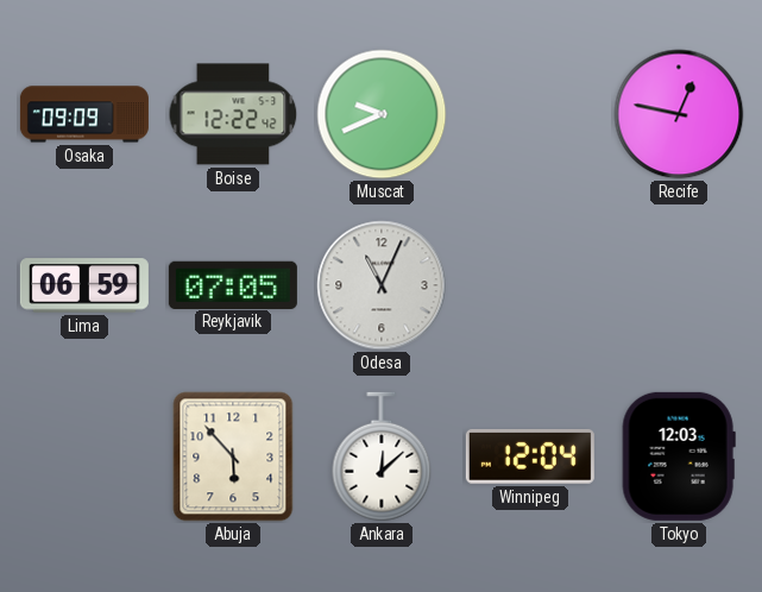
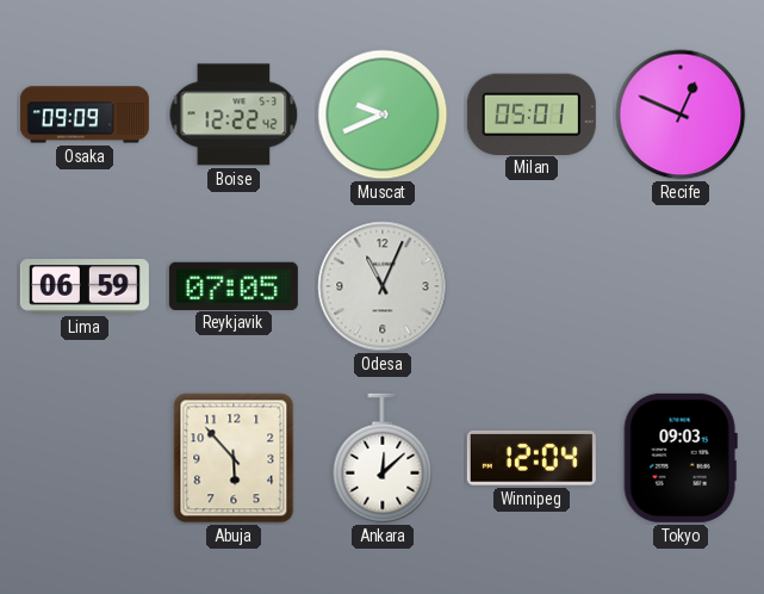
Milan: none -> 05:01
Recife: 12:47 -> 12:49
Tokyo: 12:03 -> 09:03
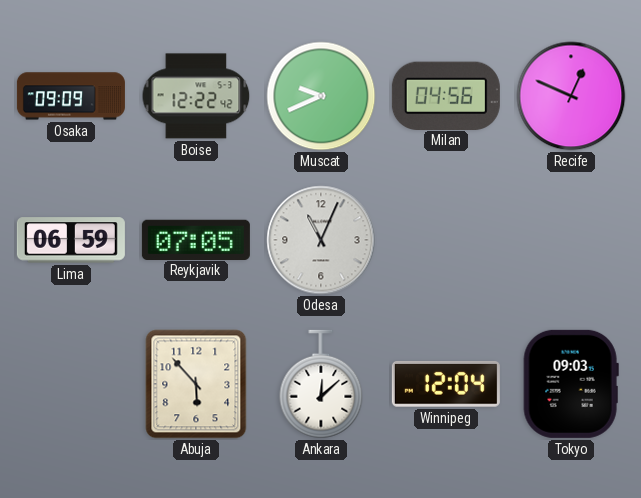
Milan: 05:01 -> 04:56
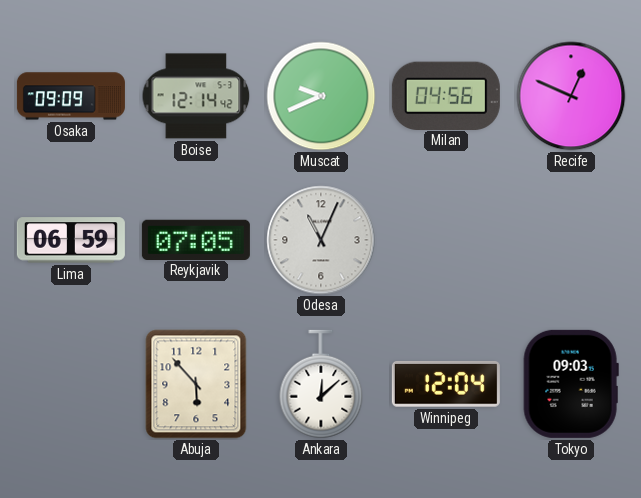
Boise: 12:22 -> 12:14
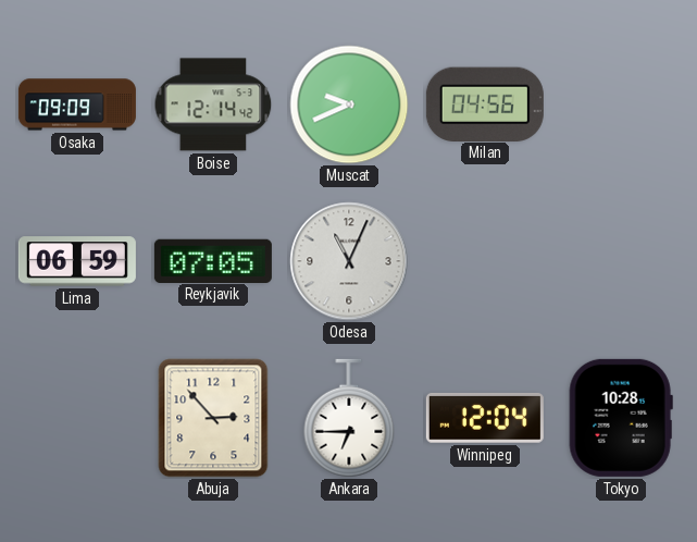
Recife: 12:49 -> none
Abuja: 5:53 -> 2:53
Ankara: 12:08 -> 6:45
Tokyo: 09:03 -> 10:28
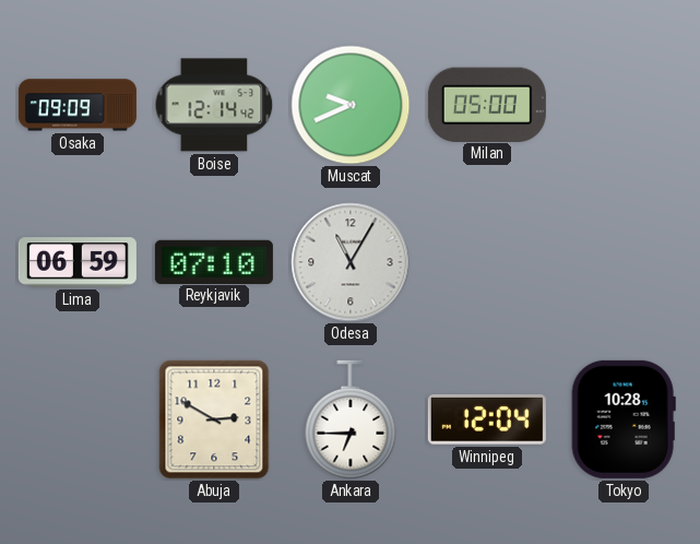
Milan: 04:56 -> 05:00
Reykjavik: 07:05 -> 07:10
Odesa: 11:04 -> 11:05
Abuja: 2:53 -> 2:50
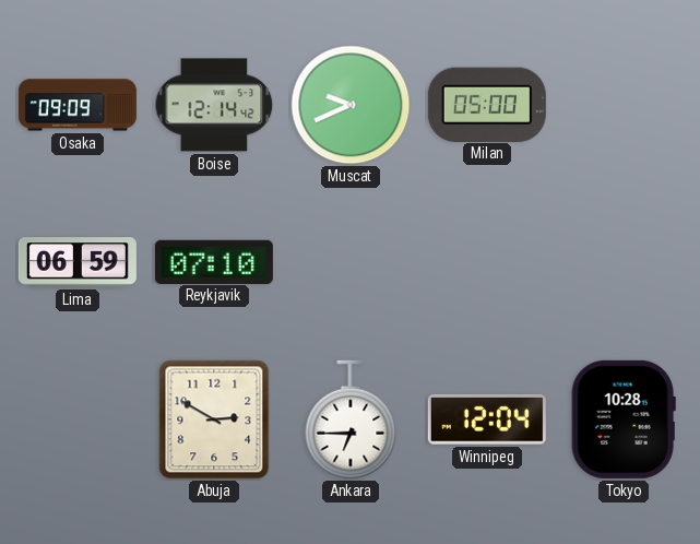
Odesa: 11:05 -> none
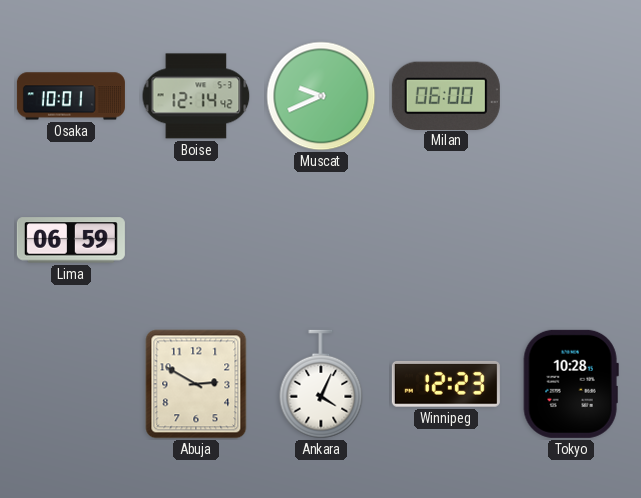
Osaka: 09:09 -> 10:01
Milan: 05:00 -> 06:00
Reykjavik: 07:10 -> none
Ankara: 6:45 -> 4:04
Winnipeg: 12:04 -> 12:23
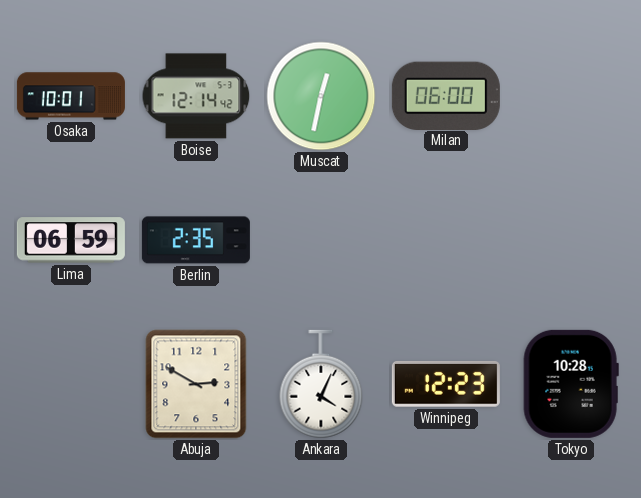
Muscat: 9:41 -> 12:32
Berlin: none -> 2:35
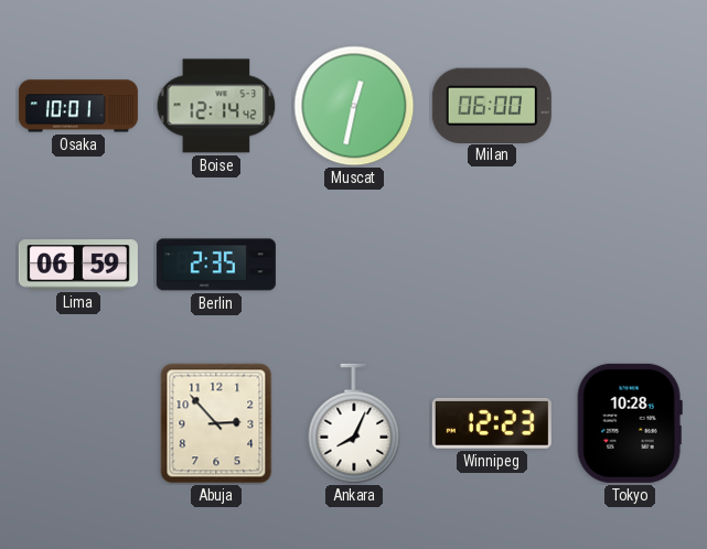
Abuja: 2:50 -> 2:53
Ankara: 4:04 -> 8:04
